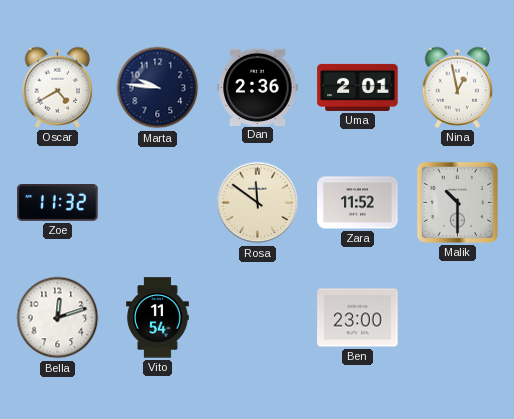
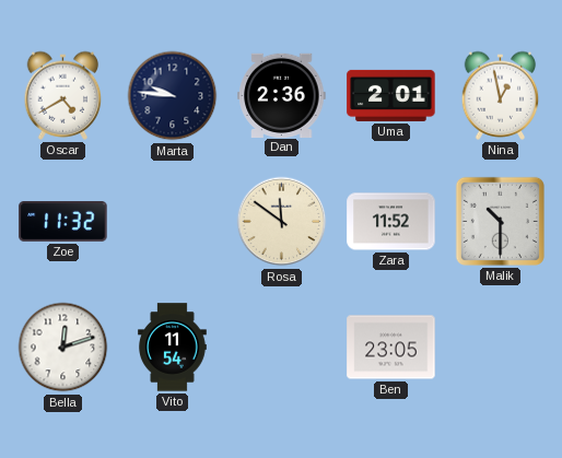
Ben: 23:00 -> 23:05
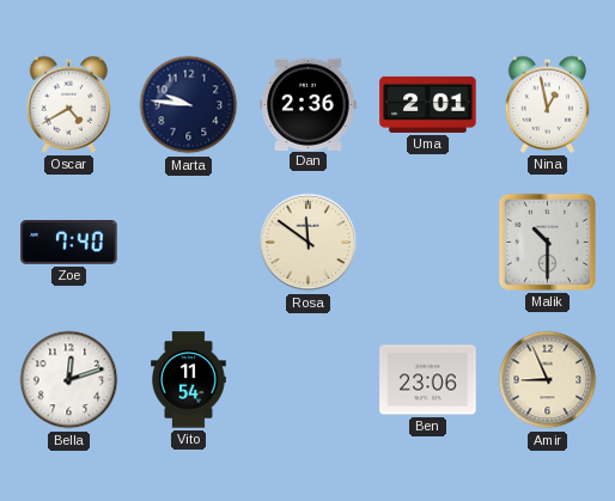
Zoe: 11:32 -> 7:40
Zara: 11:52 -> none
Ben: 23:05 -> 23:06
Amir: none -> 8:56
